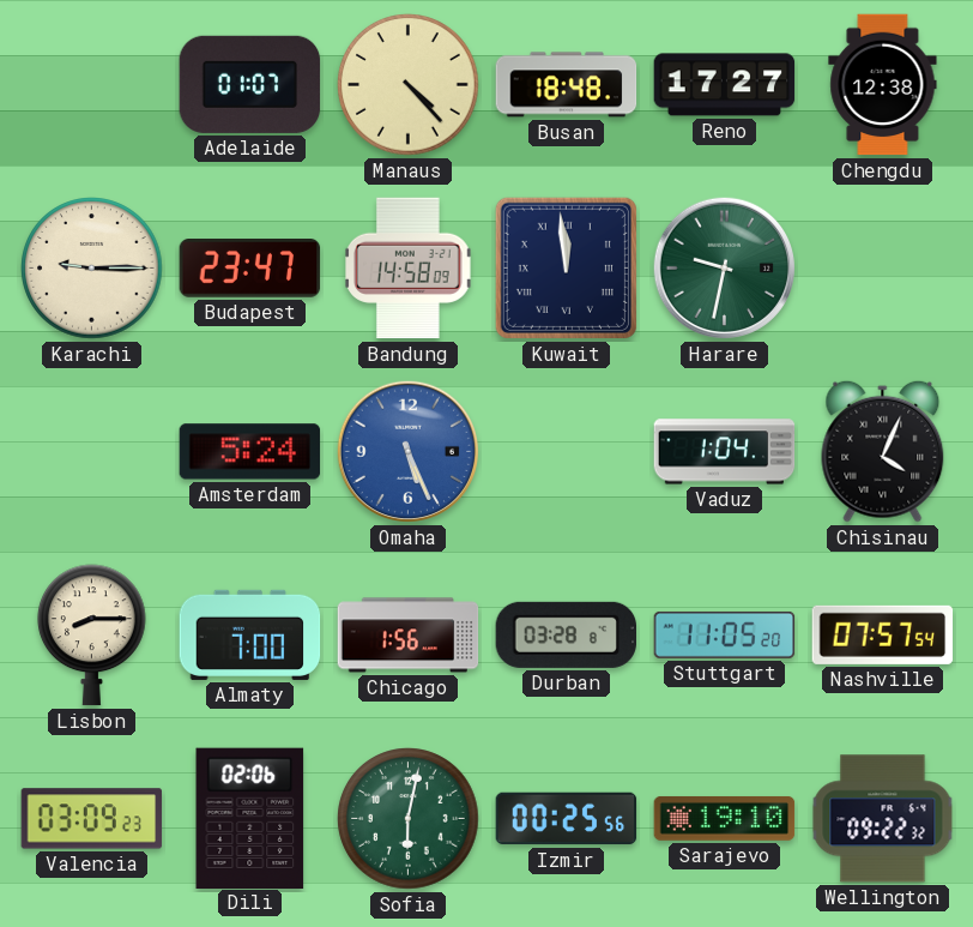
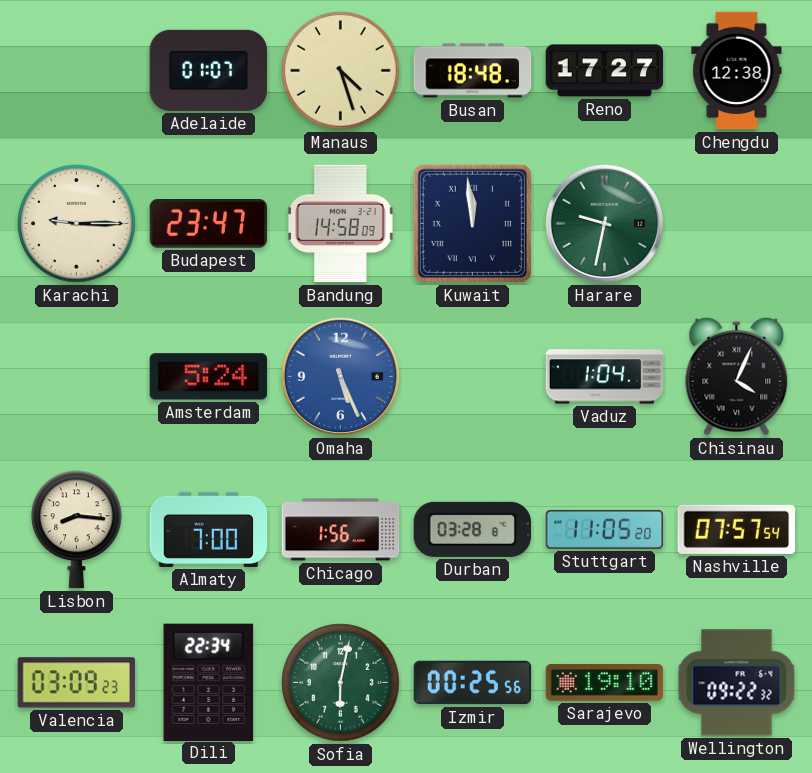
Manaus: 4:23 -> 4:27
Lisbon: 8:15 -> 8:16
Dili: 02:06 -> 22:34
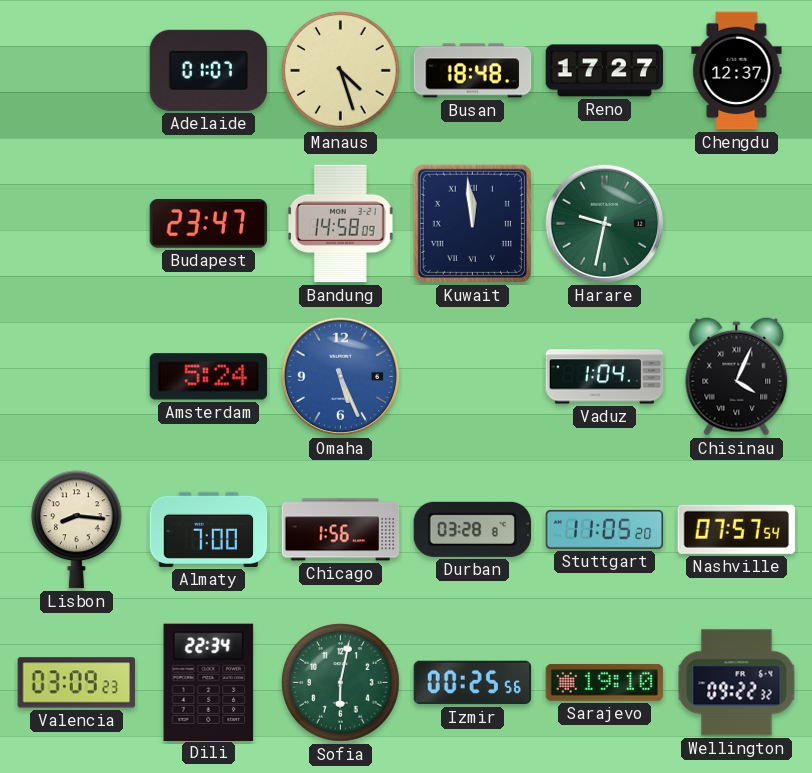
Chengdu: 12:38 -> 12:37
Karachi: 9:15 -> none
